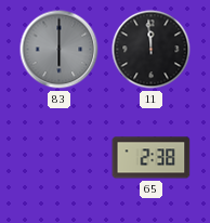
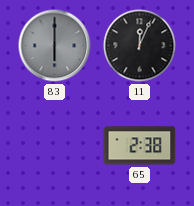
11: 11:59 -> 12:04
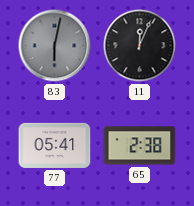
83: 6:00 -> 6:02
77: none -> 05:41
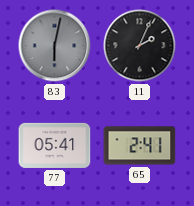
11: 12:04 -> 2:04
65: 2:38 -> 2:41
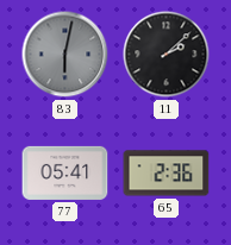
11: 2:04 -> 2:08
65: 2:41 -> 2:36
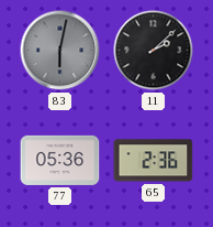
77: 05:41 -> 05:36
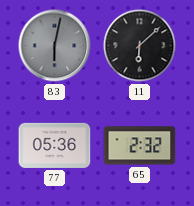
11: 2:08 -> 6:08
65: 2:36 -> 2:32
